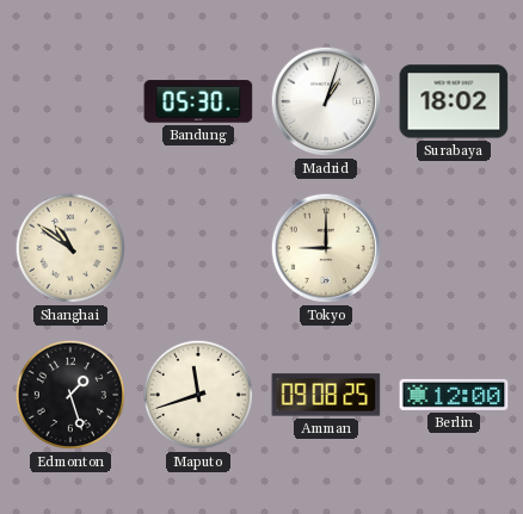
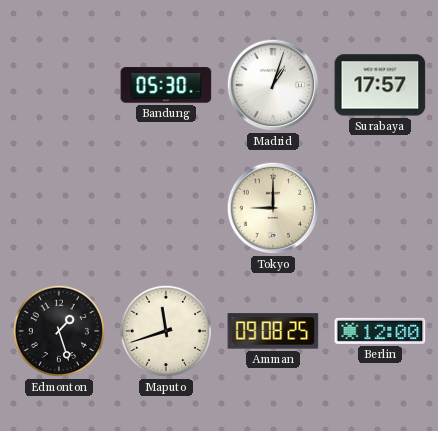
Surabaya: 18:02 -> 17:57
Shanghai: 10:51 -> none
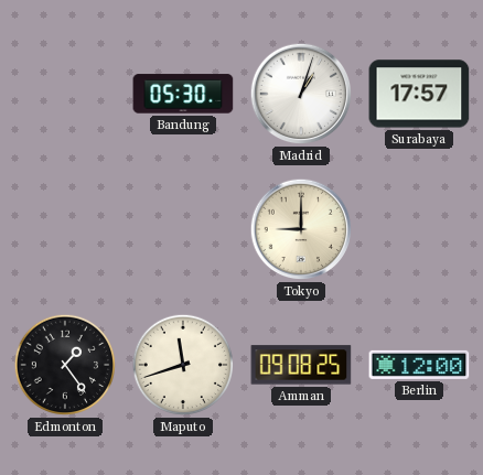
Edmonton: 1:27 -> 1:24
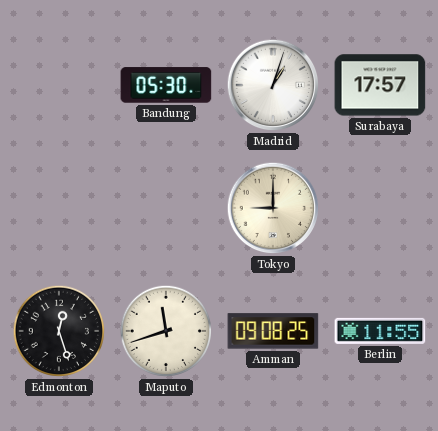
Edmonton: 1:24 -> 12:27
Berlin: 12:00 -> 11:55
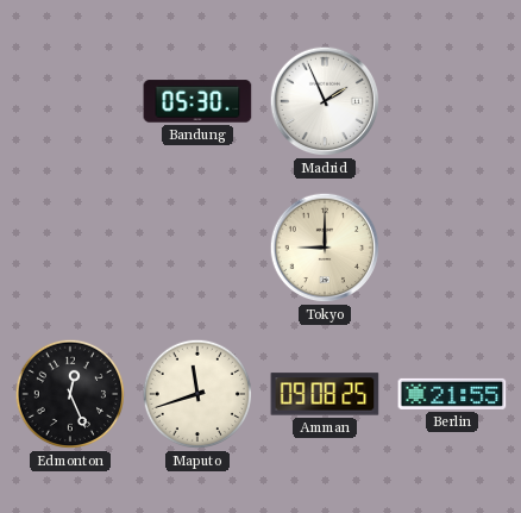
Madrid: 1:03 -> 1:56
Surabaya: 17:57 -> none
Edmonton: 12:27 -> 12:26
Berlin: 11:55 -> 21:55
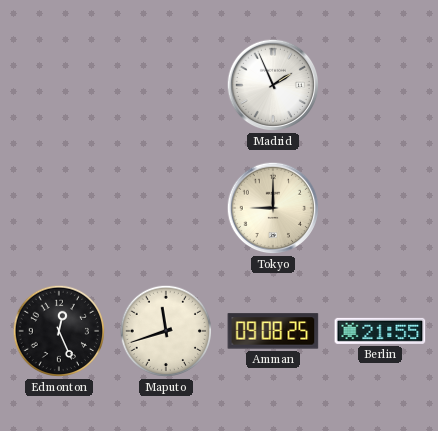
Bandung: 05:30 -> none
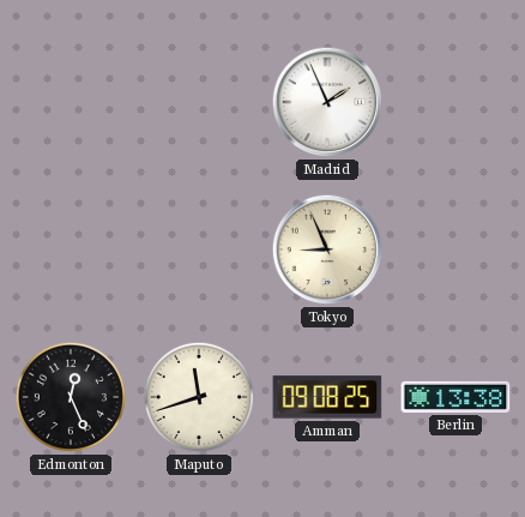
Tokyo: 9:00 -> 8:56
Berlin: 21:55 -> 13:38
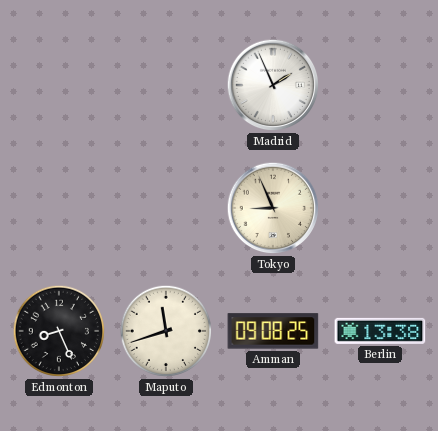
Edmonton: 12:26 -> 8:26
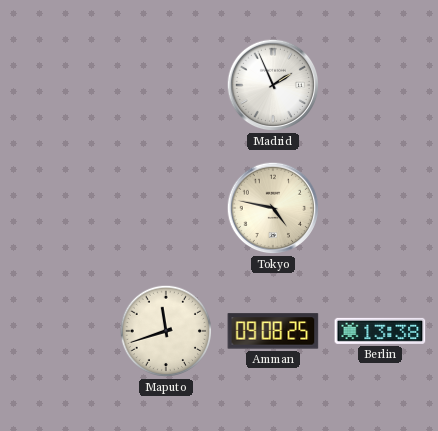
Tokyo: 8:56 -> 4:47
Edmonton: 8:26 -> none
